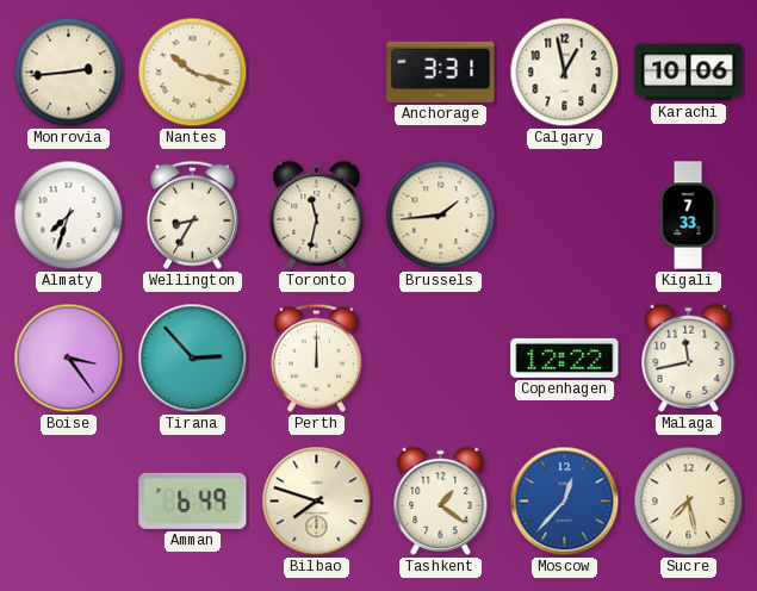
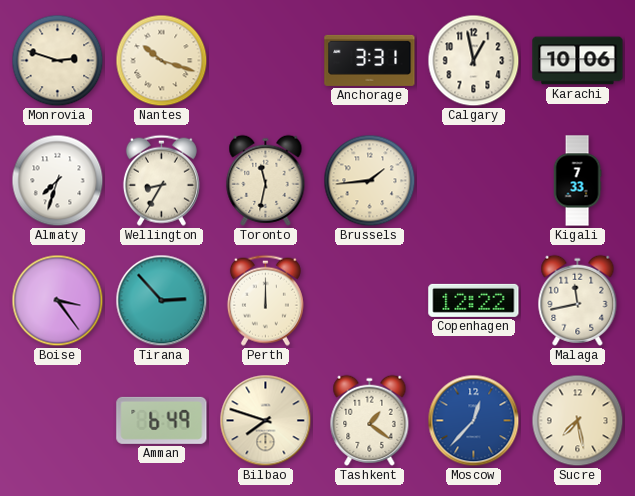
Monrovia: 2:44 -> 2:48
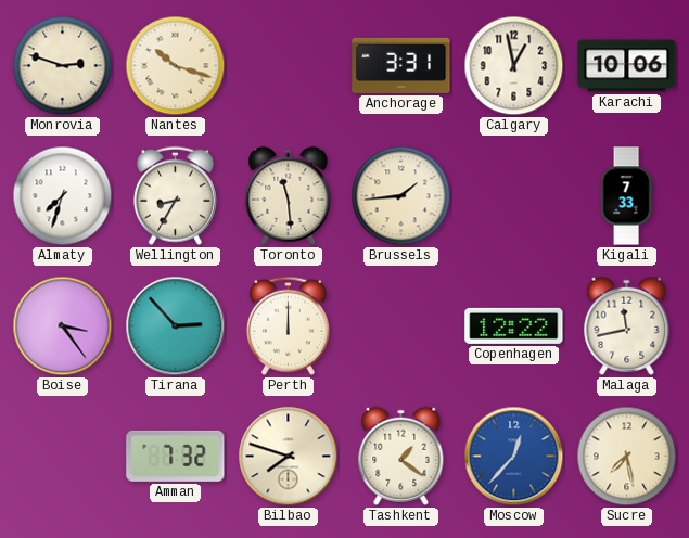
Toronto: 11:32 -> 11:29
Amman: 6:49 -> 7:32
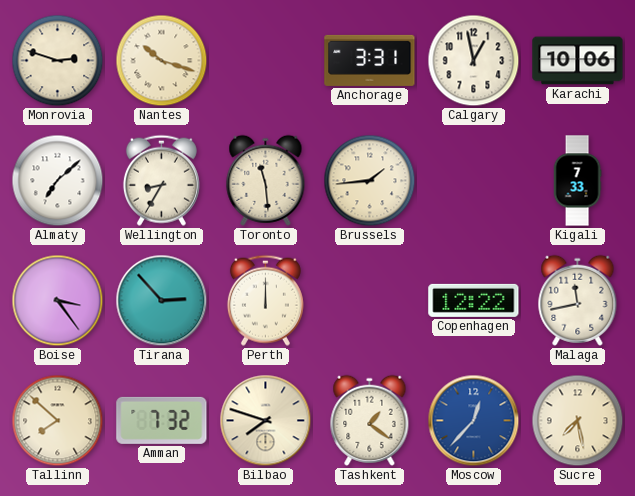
Almaty: 7:33 -> 7:08
Tallinn: none -> 7:52
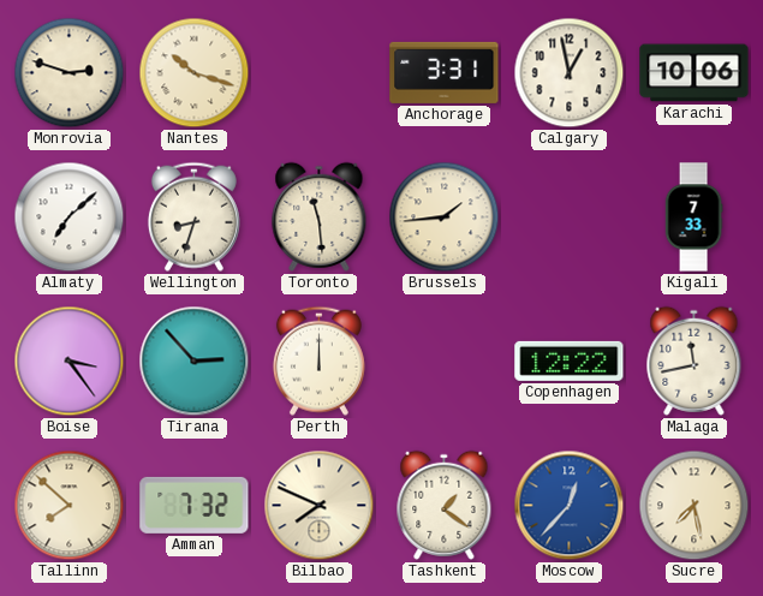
Wellington: 8:35 -> 8:33
Bilbao: 7:48 -> 7:49
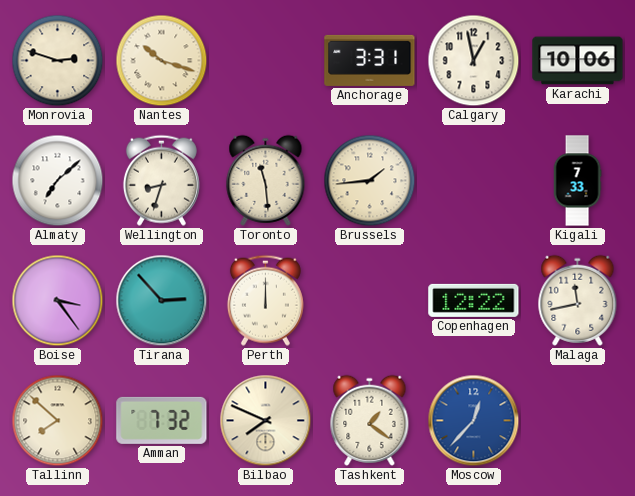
Sucre: 7:28 -> none
